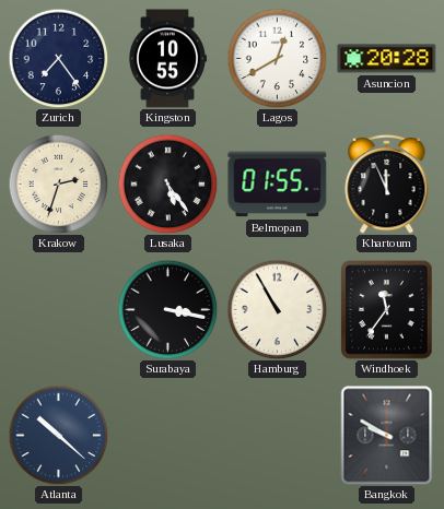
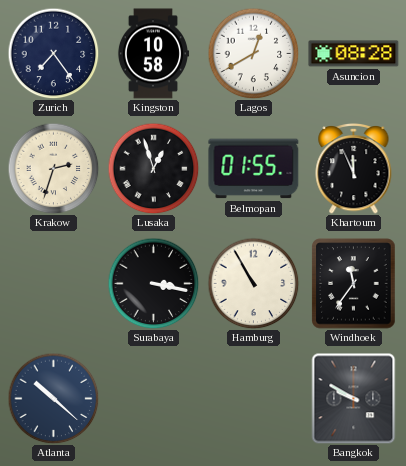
Kingston: 10:55 -> 10:58
Asuncion: 20:28 -> 08:28
Lusaka: 5:24 -> 12:57
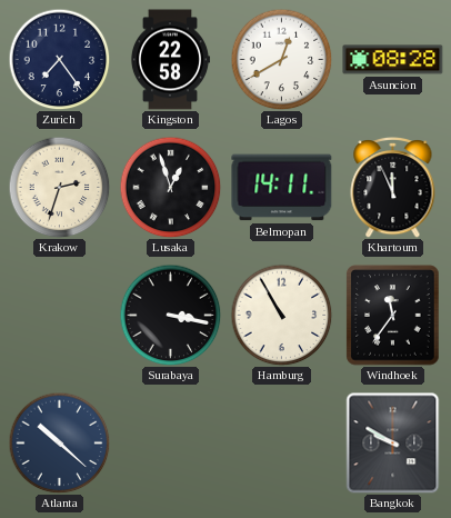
Kingston: 10:58 -> 22:58
Belmopan: 01:55 -> 14:11
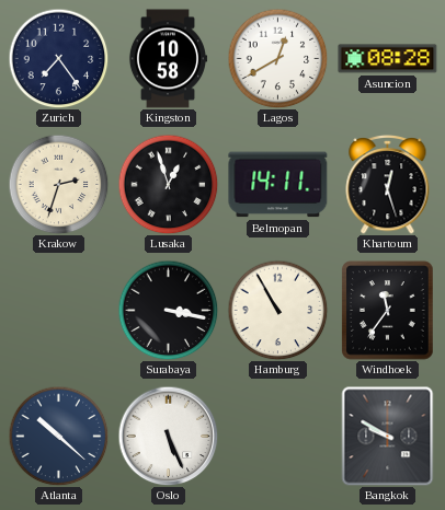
Kingston: 22:58 -> 10:58
Khartoum: 11:56 -> 12:27
Oslo: none -> 5:26
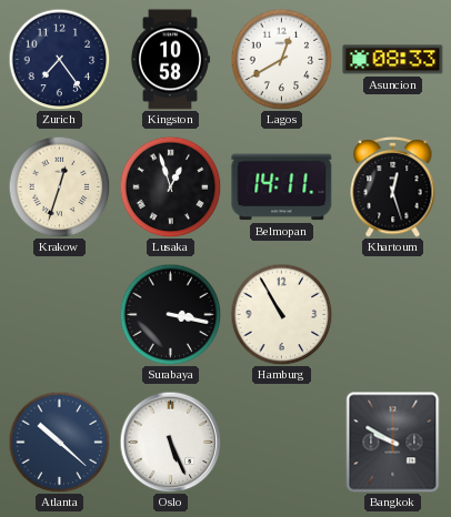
Asuncion: 08:28 -> 08:33
Krakow: 2:33 -> 12:33
Windhoek: 11:36 -> none
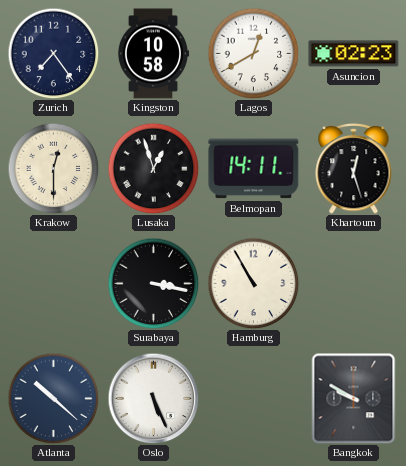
Asuncion: 08:33 -> 02:23
Krakow: 12:33 -> 12:30
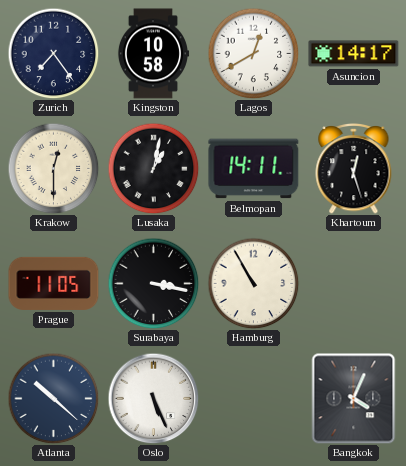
Asuncion: 02:23 -> 14:17
Lusaka: 12:57 -> 1:02
Prague: none -> 11:05
Bangkok: 9:50 -> 4:04
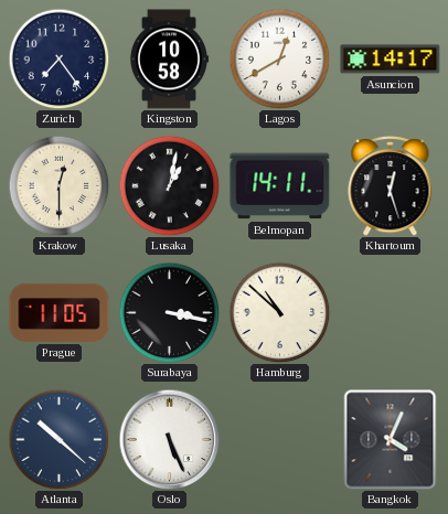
Hamburg: 10:55 -> 10:52
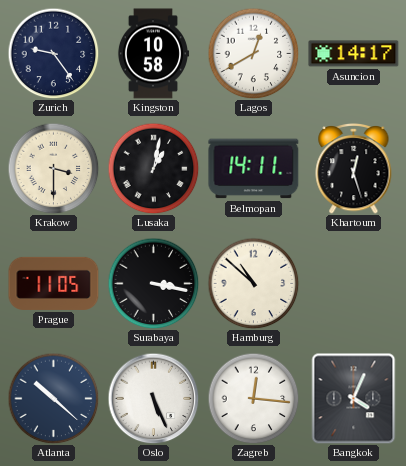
Zurich: 7:24 -> 9:24
Krakow: 12:30 -> 3:30
Zagreb: none -> 12:16
